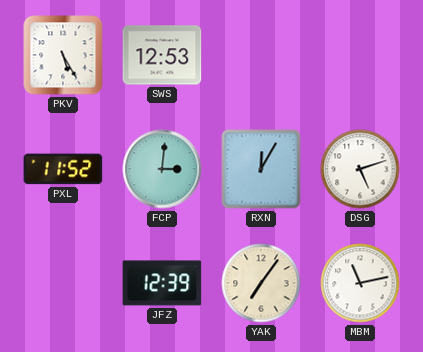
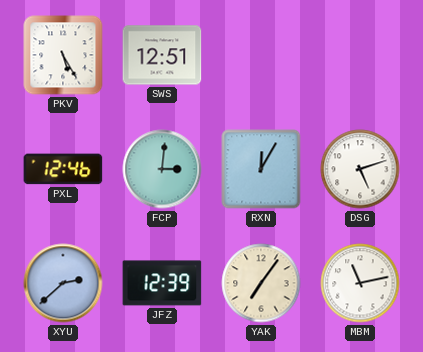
SWS: 12:53 -> 12:51
PXL: 11:52 -> 12:46
XYU: none -> 2:38
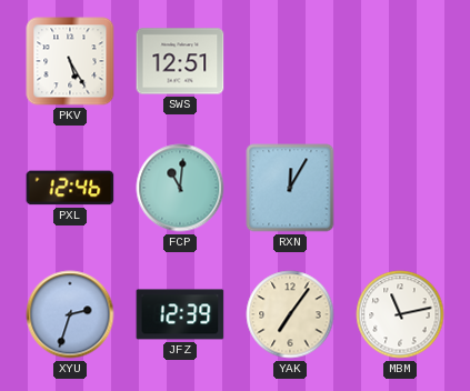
FCP: 3:01 -> 11:01
DSG: 5:12 -> none
XYU: 2:38 -> 2:33
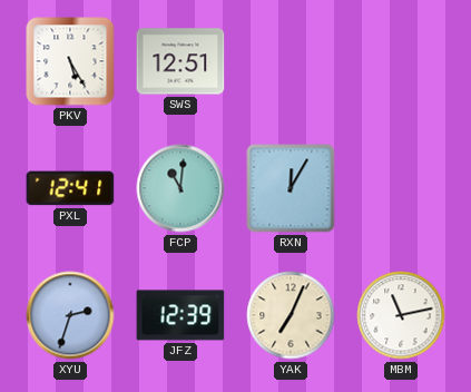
PXL: 12:46 -> 12:41
YAK: 7:06 -> 7:04
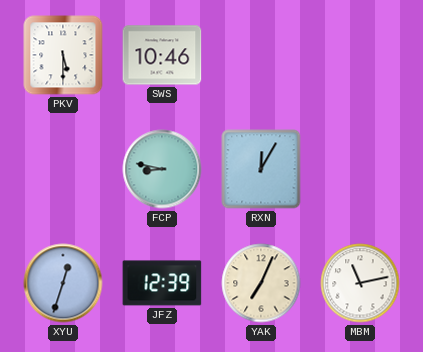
PKV: 5:25 -> 5:30
SWS: 12:51 -> 10:46
PXL: 12:41 -> none
FCP: 11:01 -> 8:47
XYU: 2:33 -> 12:33
